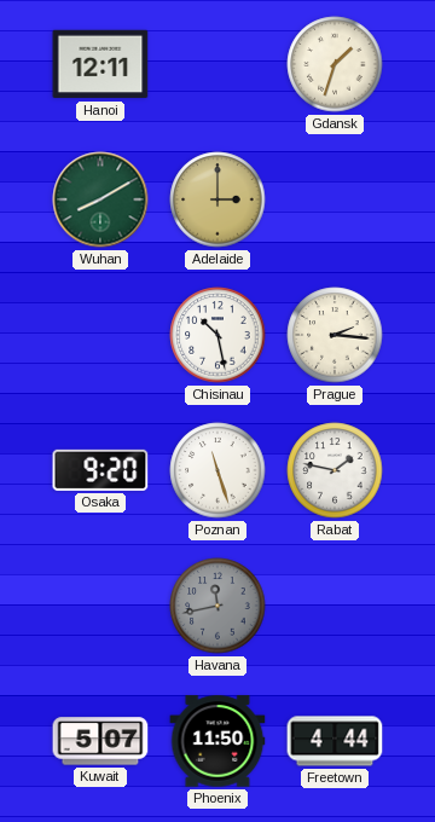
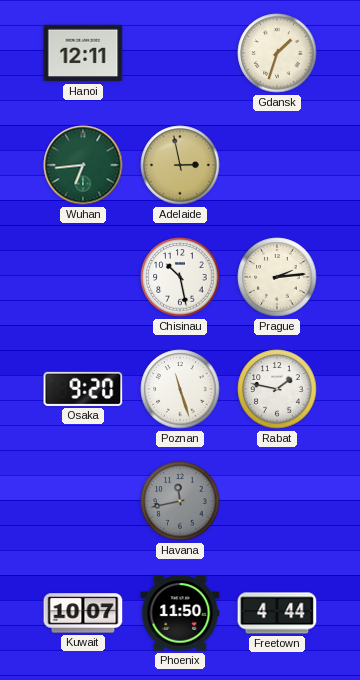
Wuhan: 8:10 -> 6:44
Adelaide: 3:00 -> 2:58
Prague: 2:16 -> 2:14
Kuwait: 5:07 -> 10:07
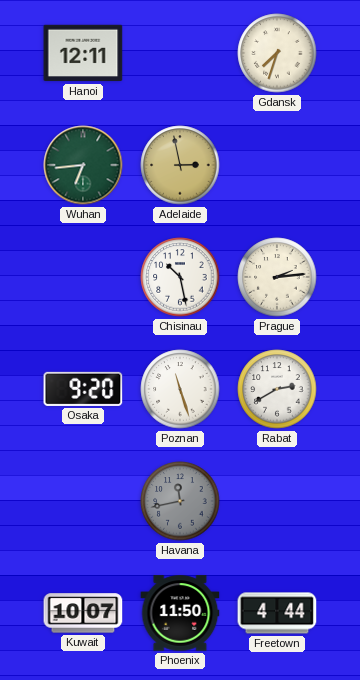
Gdansk: 1:33 -> 7:33
Rabat: 1:47 -> 2:40
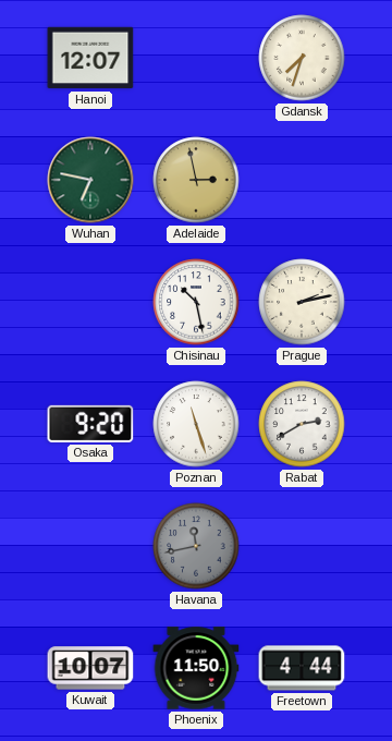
Hanoi: 12:11 -> 12:07
Wuhan: 6:44 -> 6:47
Prague: 2:14 -> 2:13
